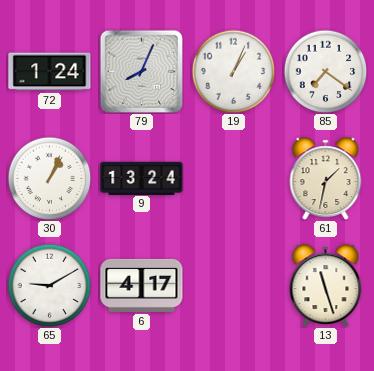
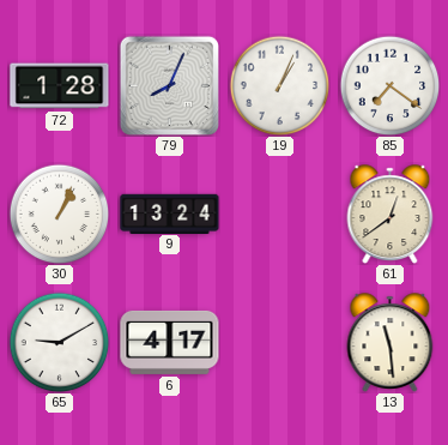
72: 1:24 -> 1:28
61: 1:32 -> 12:39
13: 11:27 -> 11:29
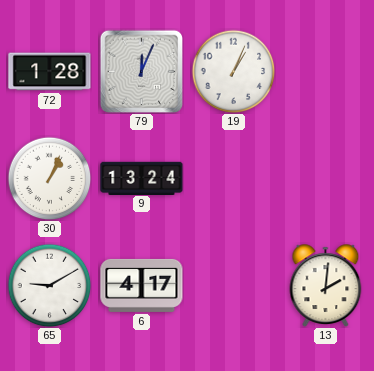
79: 8:04 -> 12:04
85: 7:21 -> none
61: 12:39 -> none
13: 11:29 -> 2:01
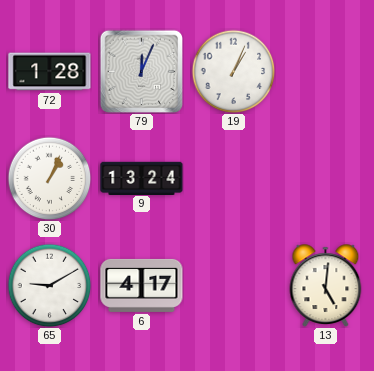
13: 2:01 -> 5:01
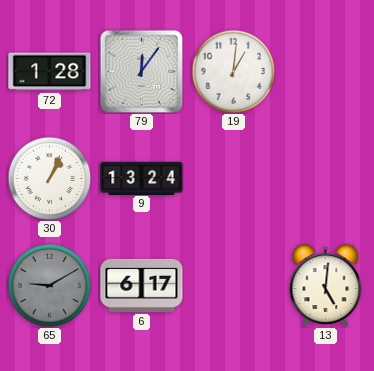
79: 12:04 -> 12:06
19: 1:04 -> 1:01
65 dial: white -> grey
6: 4:17 -> 6:17
